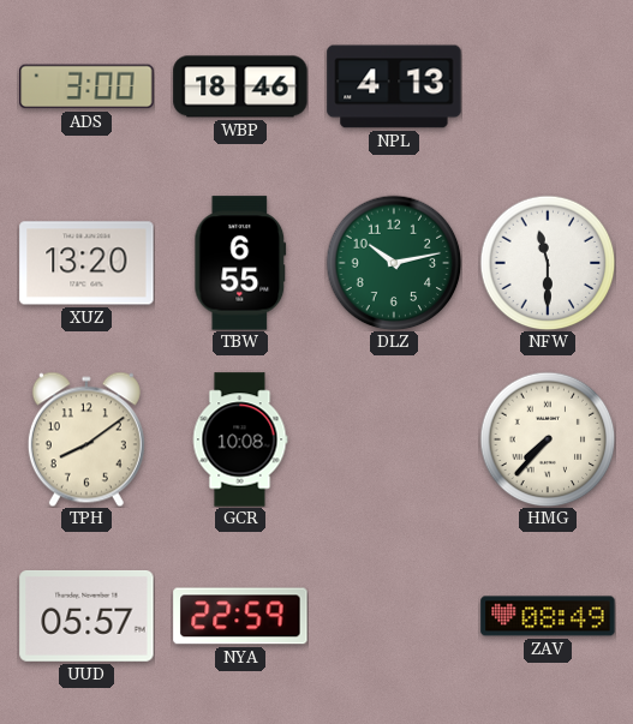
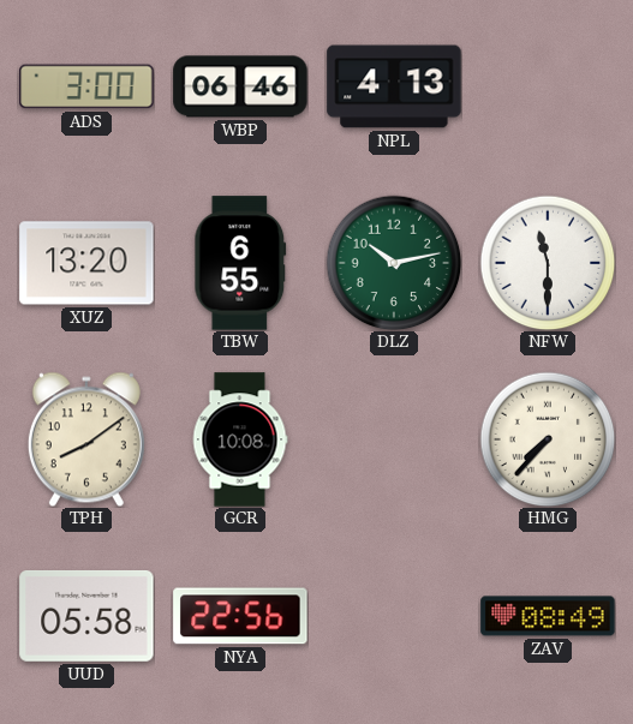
WBP: 18:46 -> 06:46
UUD: 05:57 -> 05:58
NYA: 22:59 -> 22:56
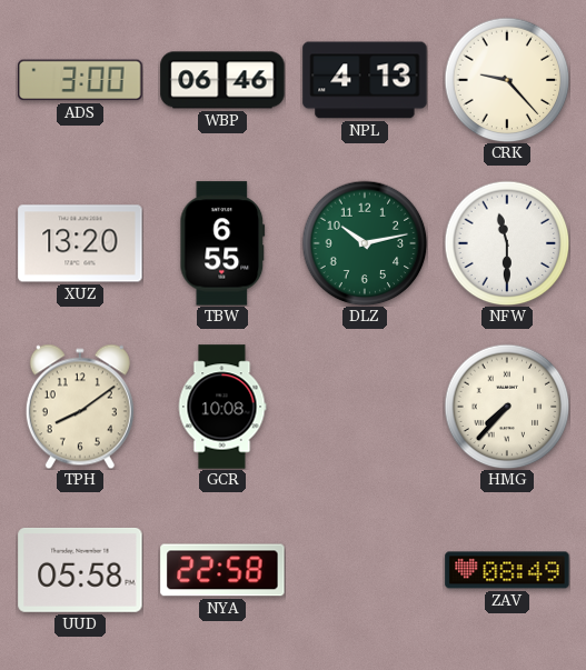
CRK: none -> 9:23
NYA: 22:56 -> 22:58
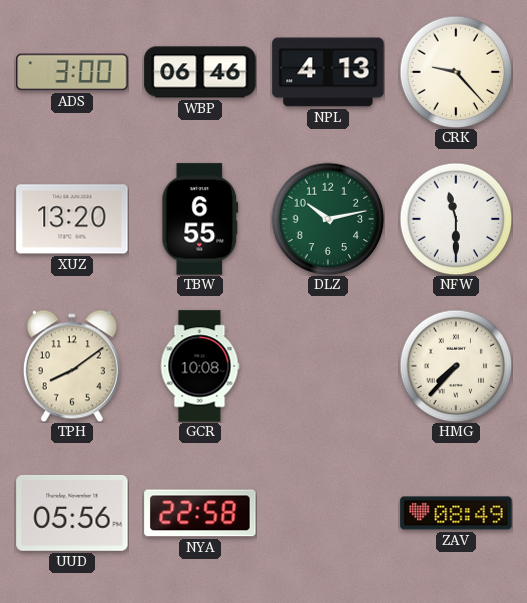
UUD: 05:58 -> 05:56
